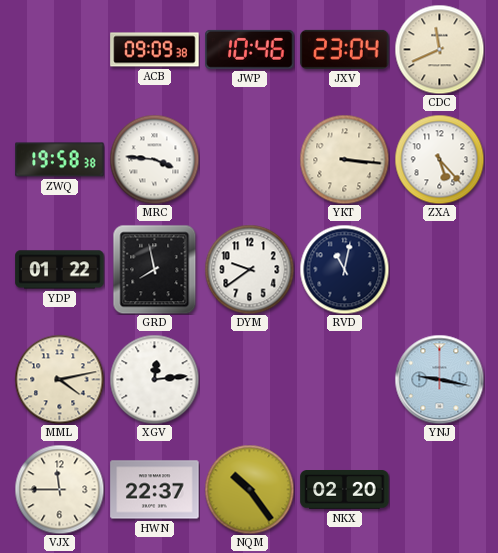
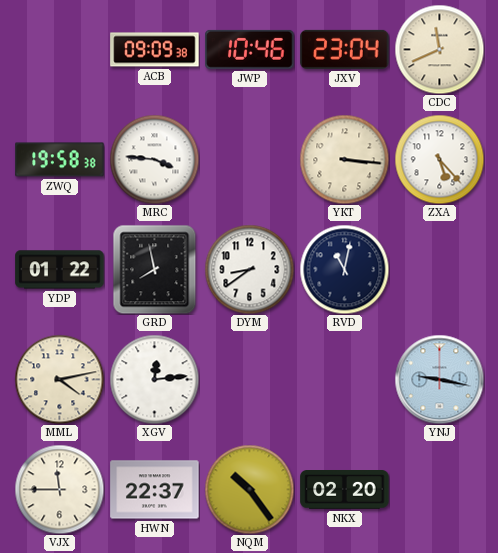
DYM: 9:39 -> 8:39
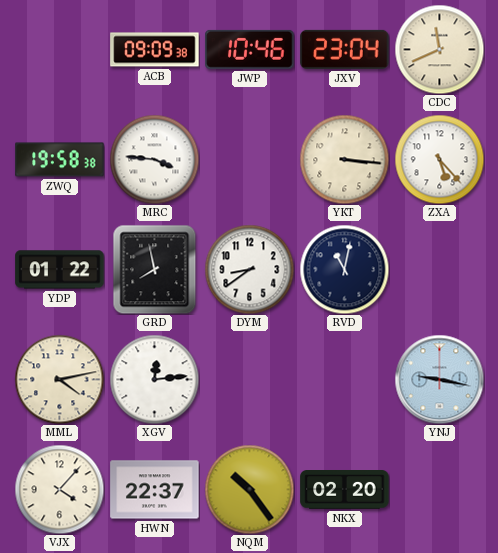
VJX: 11:45 -> 4:07
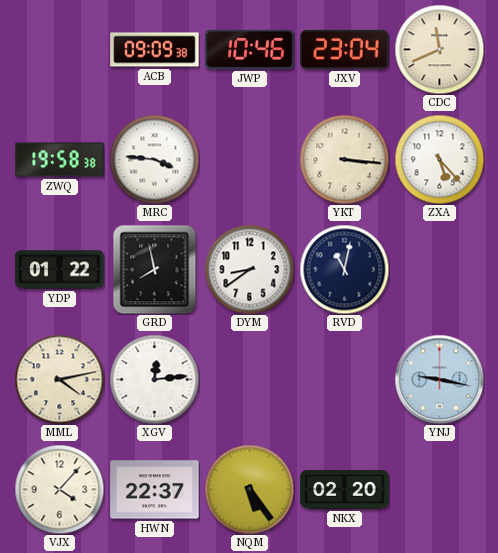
NQM: 10:24 -> 5:24
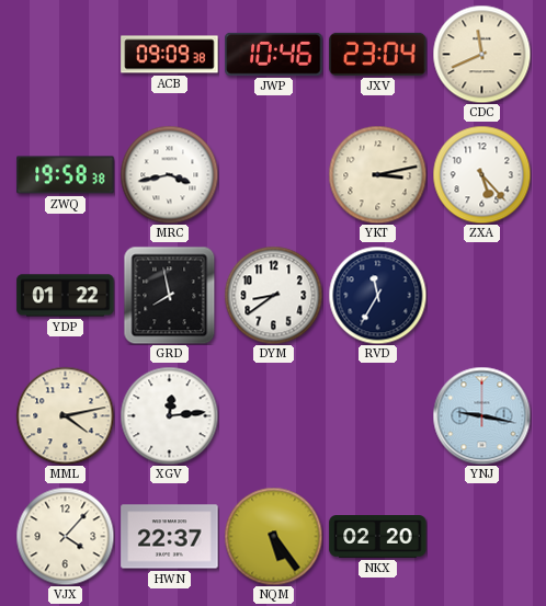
MRC: 3:46 -> 3:43
YKT: 3:16 -> 3:13
RVD: 11:02 -> 11:35
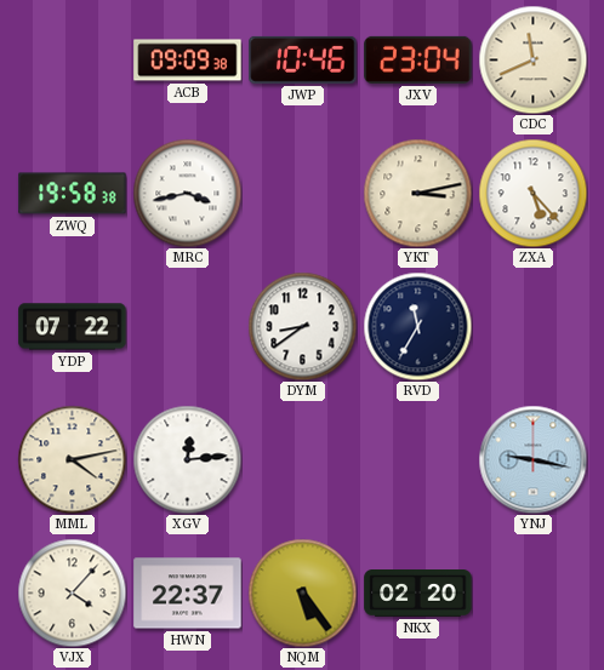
YDP: 01:22 -> 07:22
GRD: 7:58 -> none
